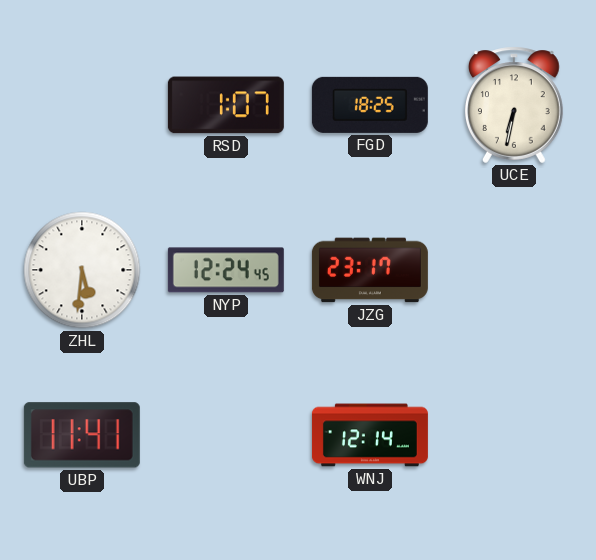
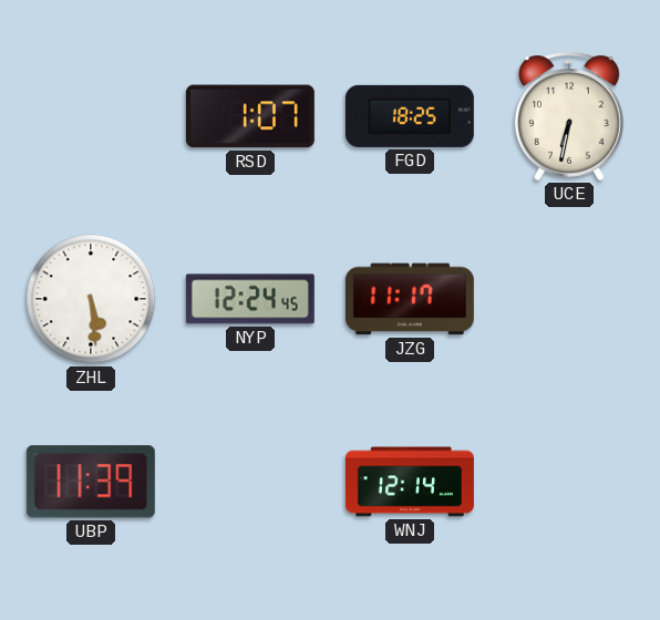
ZHL: 5:31 -> 5:29
JZG: 23:17 -> 11:17
UBP: 11:41 -> 11:39
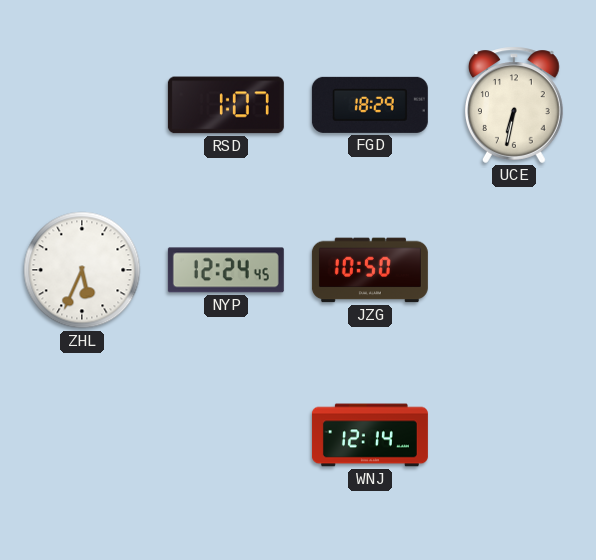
FGD: 18:25 -> 18:29
ZHL: 5:29 -> 5:34
JZG: 11:17 -> 10:50
UBP: 11:39 -> none
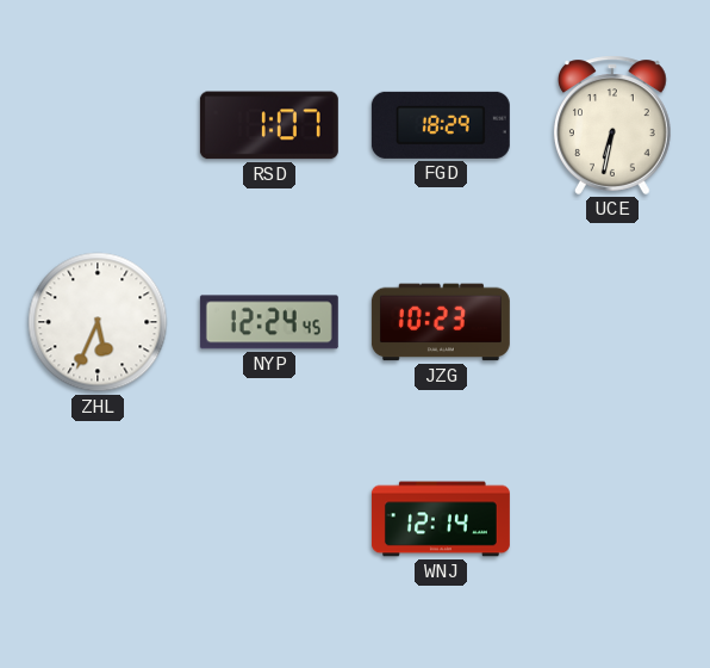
JZG: 10:50 -> 10:23
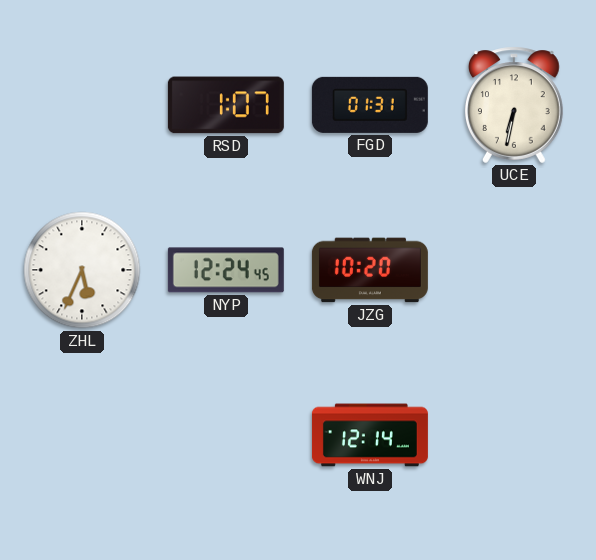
FGD: 18:29 -> 01:31
JZG: 10:23 -> 10:20
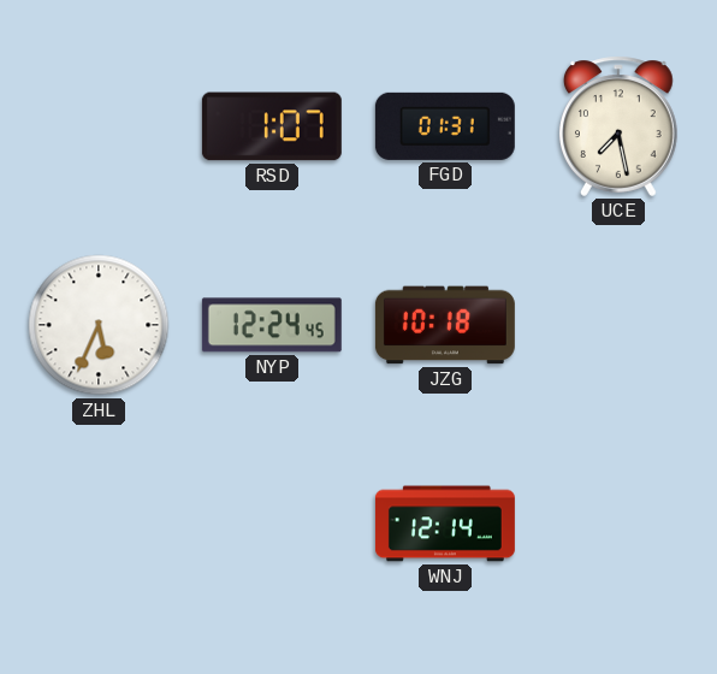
UCE: 6:32 -> 7:28
JZG: 10:20 -> 10:18
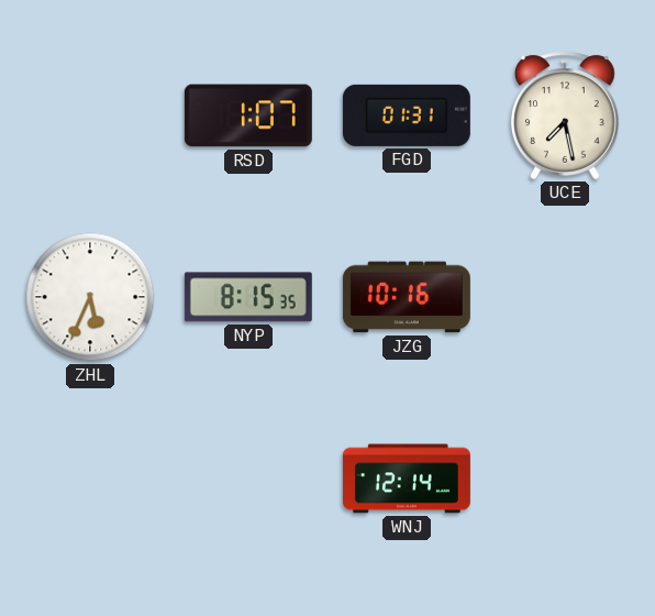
NYP: 12:24 -> 8:15
JZG: 10:18 -> 10:16
